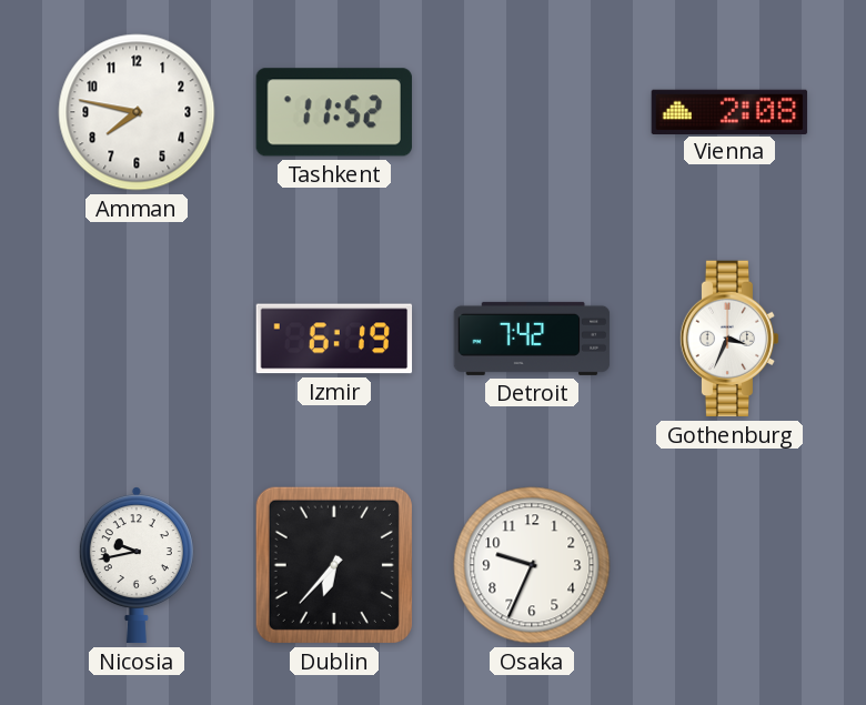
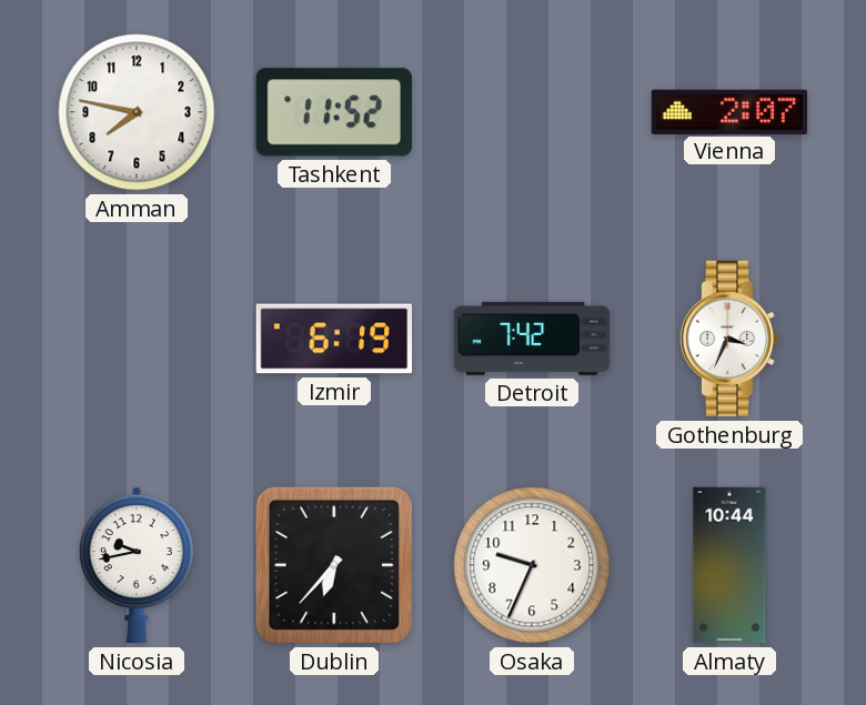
Vienna: 2:08 -> 2:07
Almaty: none -> 10:44
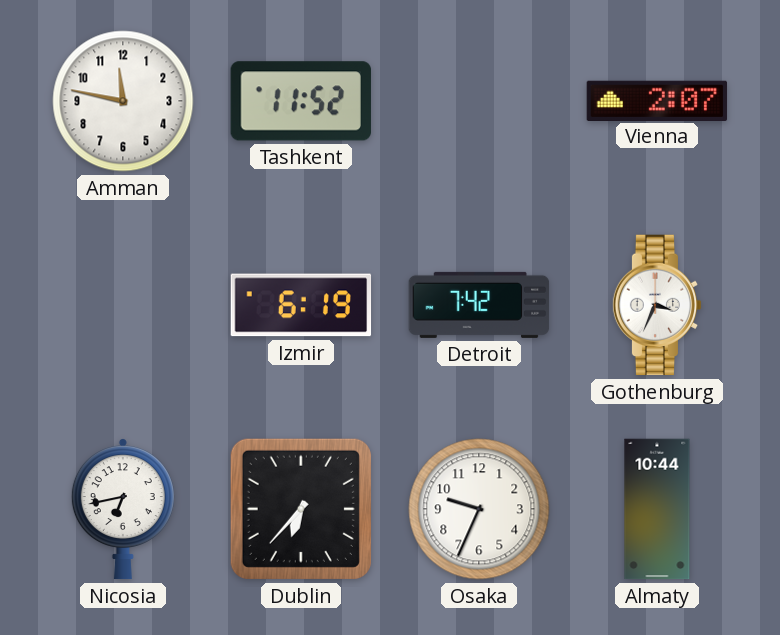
Amman: 7:47 -> 11:47
Nicosia: 9:43 -> 6:43
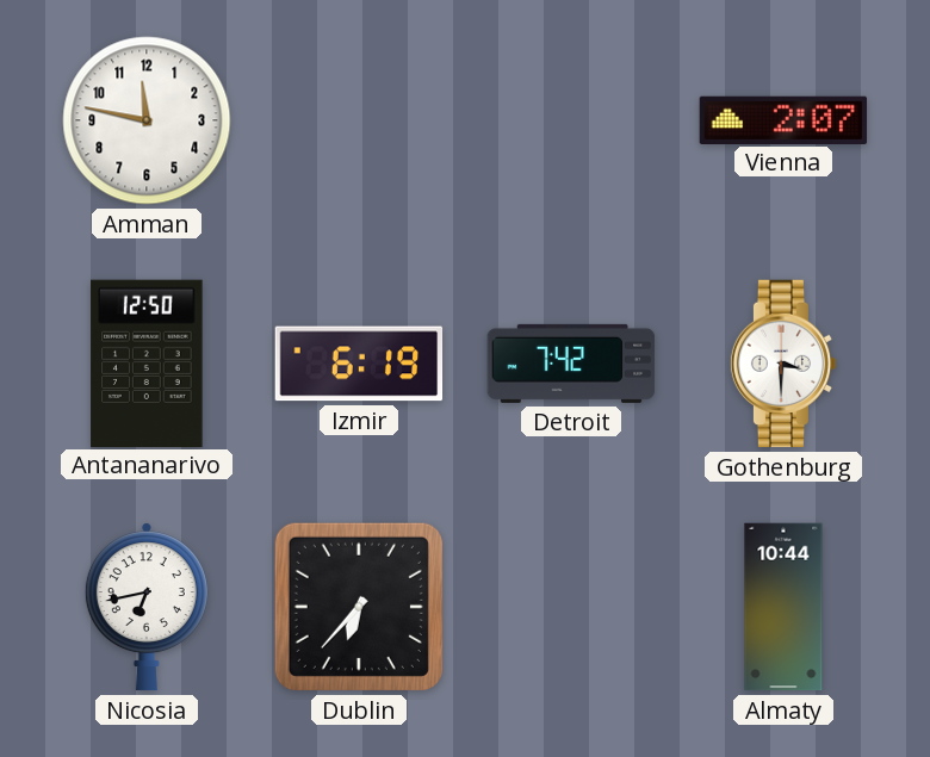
Tashkent: 11:52 -> none
Antananarivo: none -> 12:50
Gothenburg: 3:34 -> 3:30
Osaka: 9:34 -> none
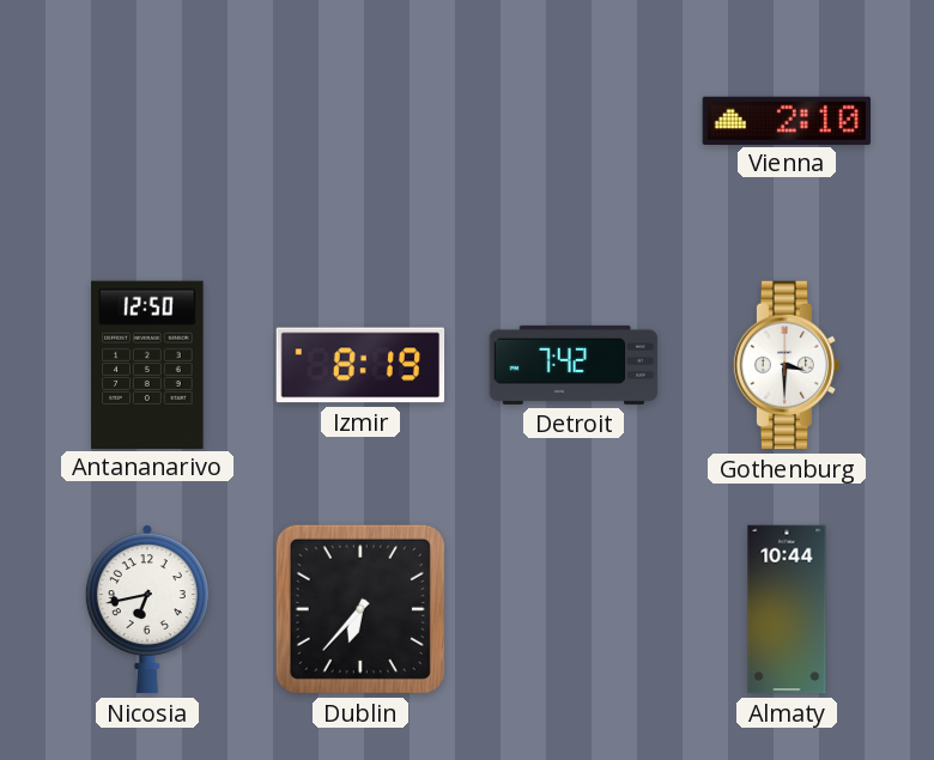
Amman: 11:47 -> none
Vienna: 2:07 -> 2:10
Izmir: 6:19 -> 8:19
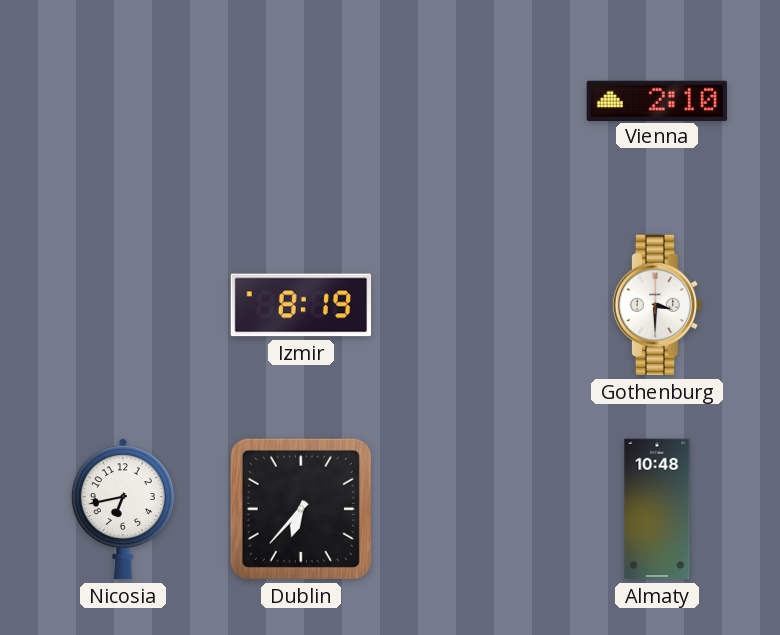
Antananarivo: 12:50 -> none
Detroit: 7:42 -> none
Almaty: 10:44 -> 10:48
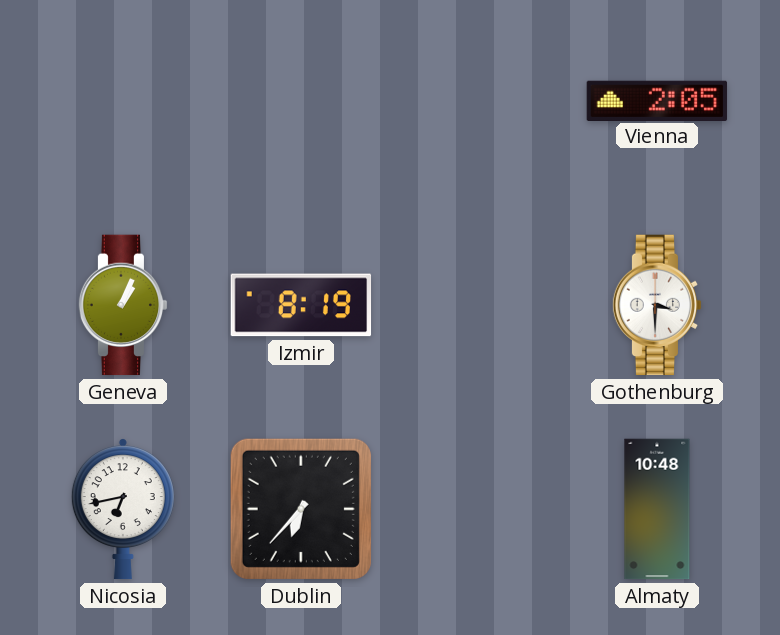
Vienna: 2:10 -> 2:05
Geneva: none -> 1:04
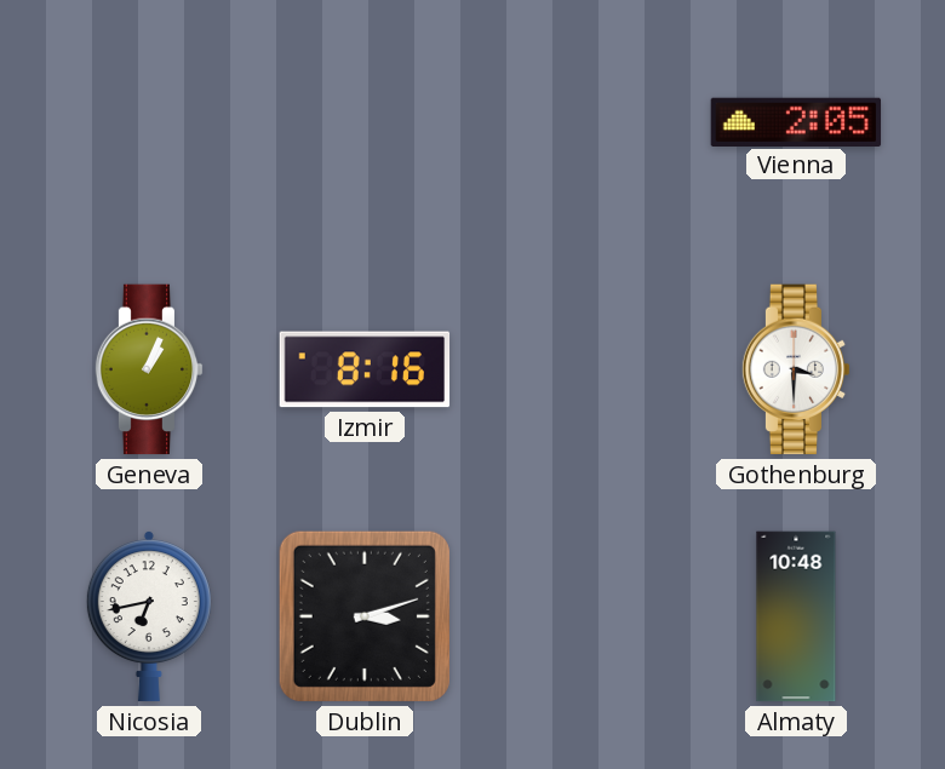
Izmir: 8:19 -> 8:16
Dublin: 6:37 -> 3:12
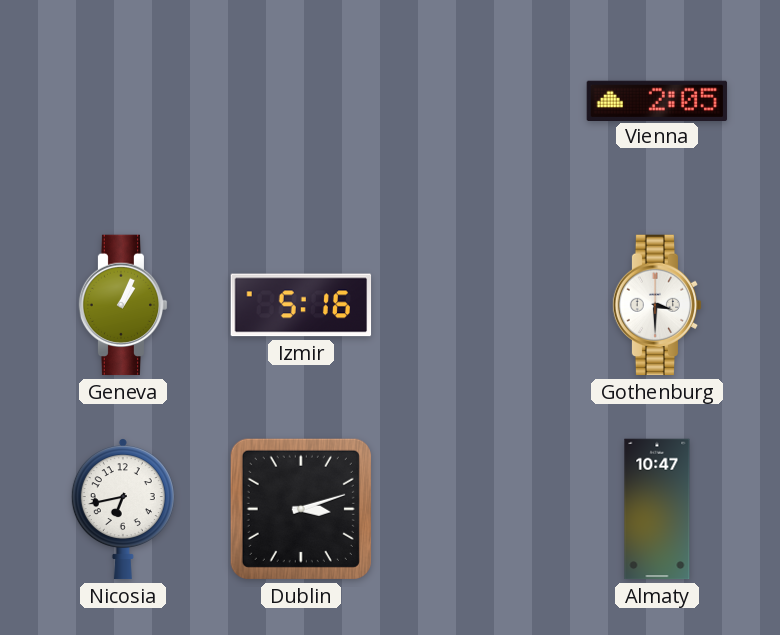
Izmir: 8:16 -> 5:16
Almaty: 10:48 -> 10:47
